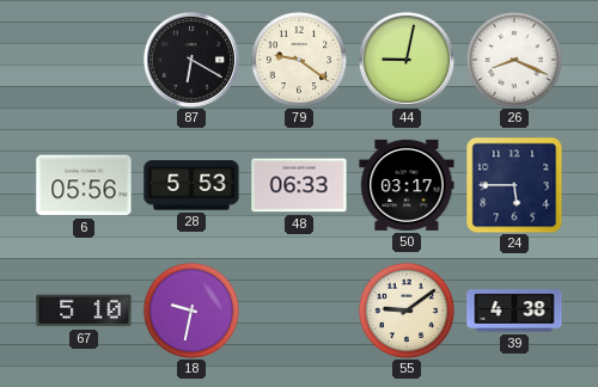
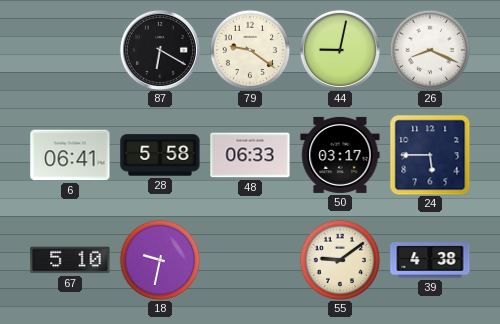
6: 05:56 -> 06:41
28: 5:53 -> 5:58
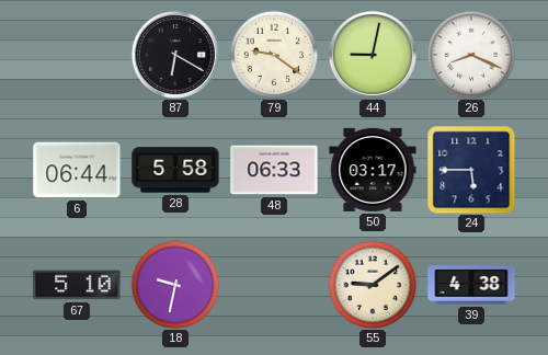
6: 06:41 -> 06:44
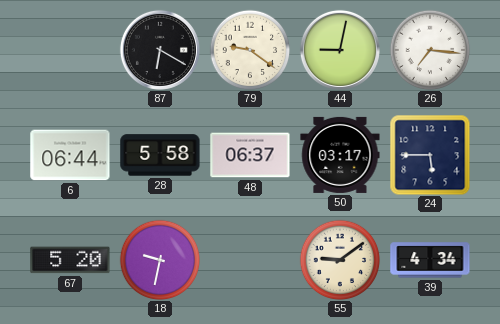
26: 8:19 -> 7:16
48: 06:33 -> 06:37
67: 5:10 -> 5:20
39: 4:38 -> 4:34
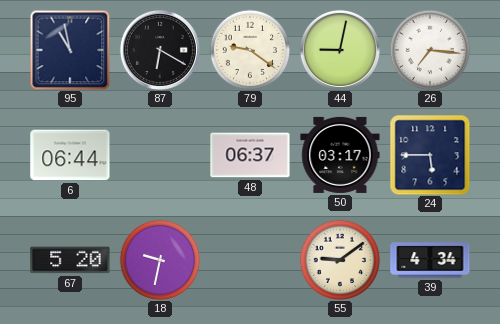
95: none -> 10:58
28: 5:58 -> none
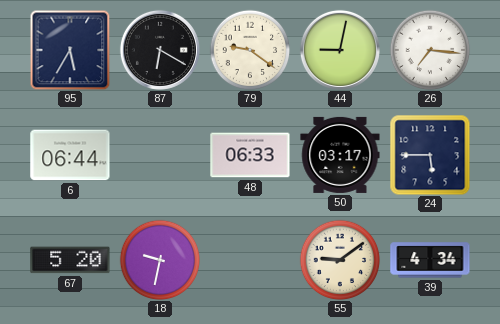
95: 10:58 -> 5:35
48: 06:37 -> 06:33
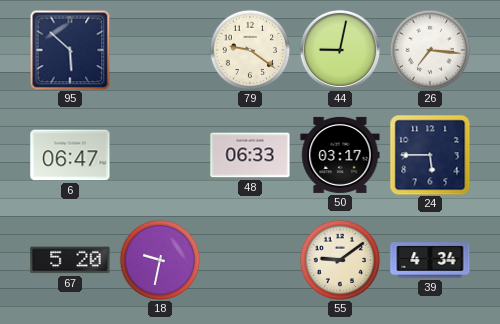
95: 5:35 -> 5:52
87: 6:20 -> none
6: 06:44 -> 06:47
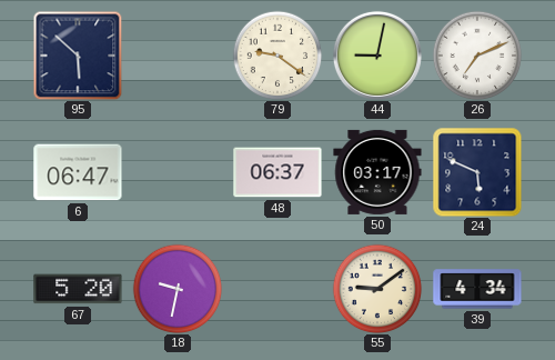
26: 7:16 -> 7:11
48: 06:33 -> 06:37
24: 5:45 -> 5:49
